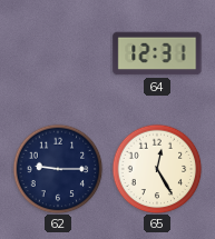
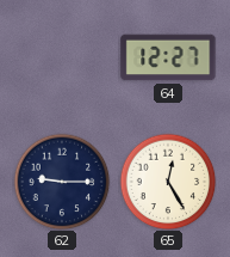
64: 12:31 -> 12:27
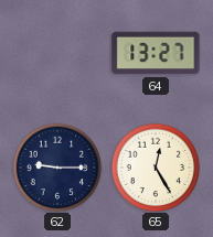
64: 12:27 -> 13:27
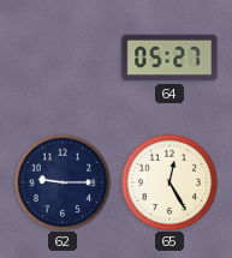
64: 13:27 -> 05:27
